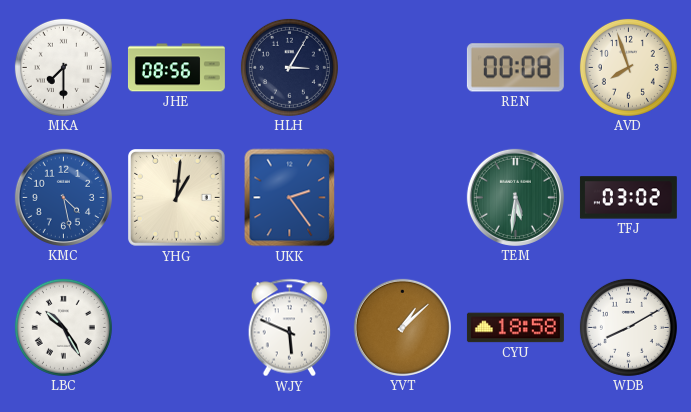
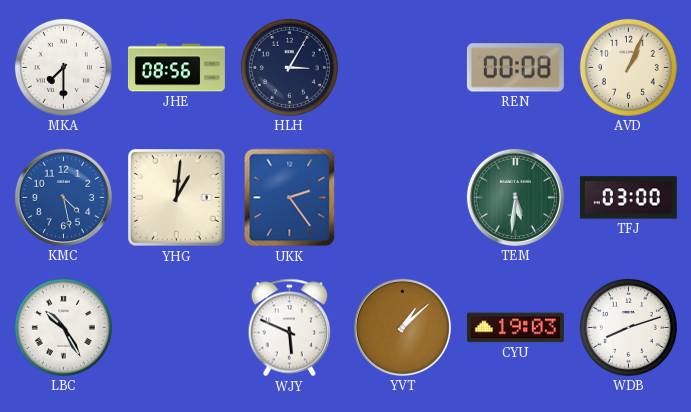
AVD: 7:57 -> 1:04
TFJ: 03:02 -> 03:00
CYU: 18:58 -> 19:03
WDB: 8:10 -> 8:12
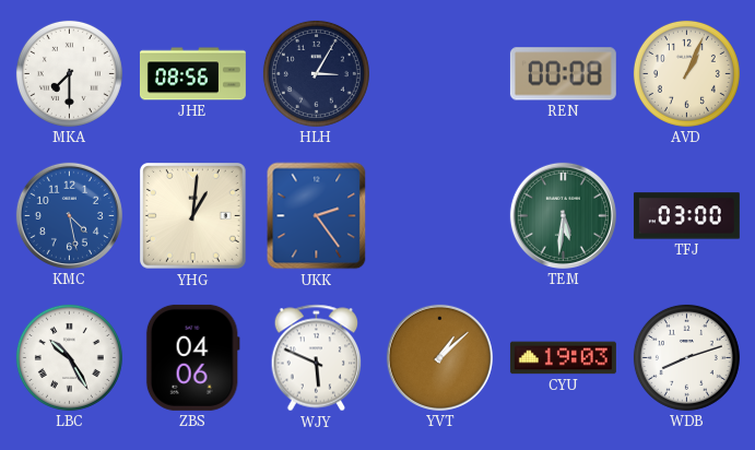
ZBS: none -> 04:06
